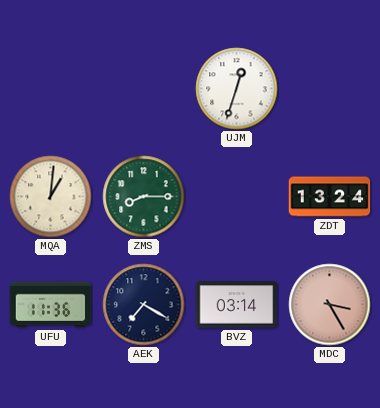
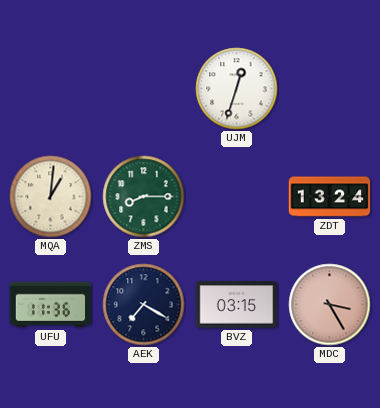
BVZ: 03:14 -> 03:15
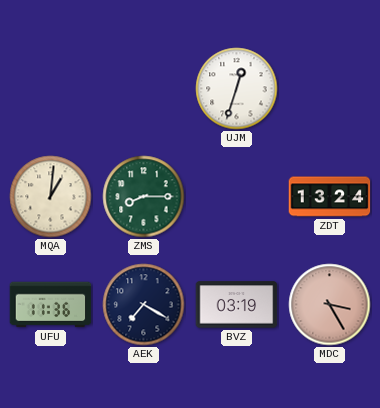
BVZ: 03:15 -> 03:19
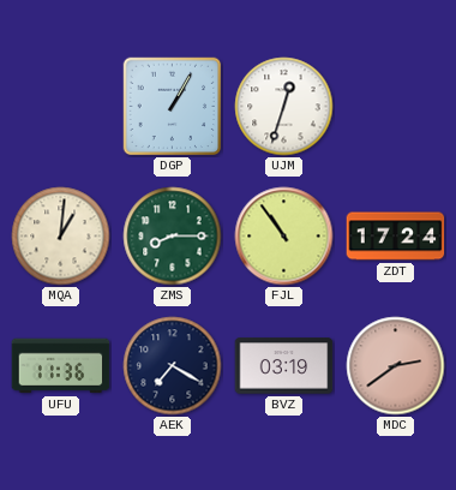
DGP: none -> 1:05
FJL: none -> 10:54
ZDT: 13:24 -> 17:24
MDC: 3:25 -> 2:39
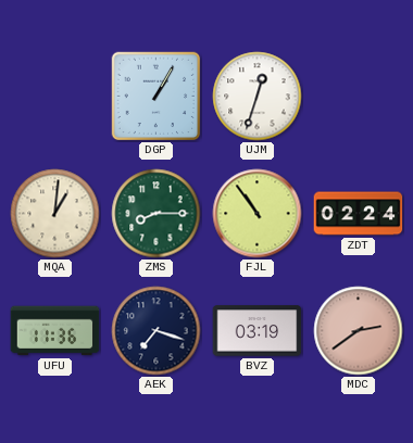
ZDT: 17:24 -> 02:24
AEK: 7:20 -> 7:18
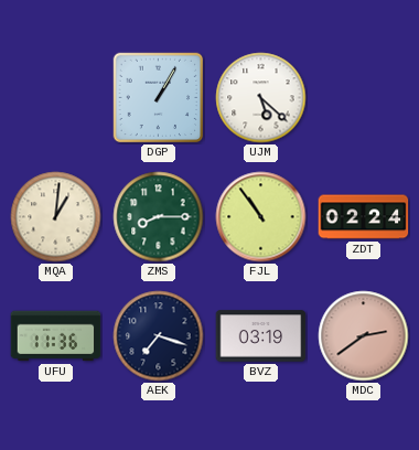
UJM: 12:33 -> 5:22
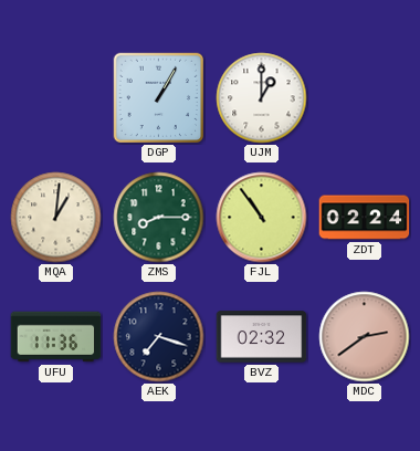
UJM: 5:22 -> 1:00
BVZ: 03:19 -> 02:32
